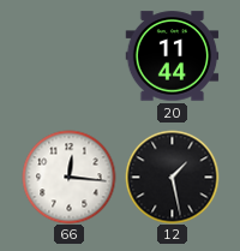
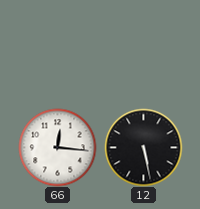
20: 11:44 -> none
12: 1:28 -> 5:28
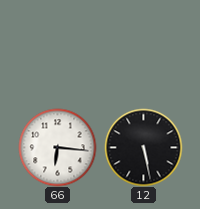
66: 12:16 -> 6:16
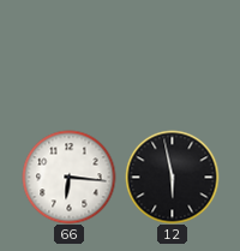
12: 5:28 -> 5:58
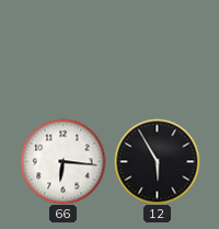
12: 5:58 -> 5:55
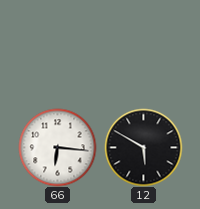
12: 5:55 -> 5:50
